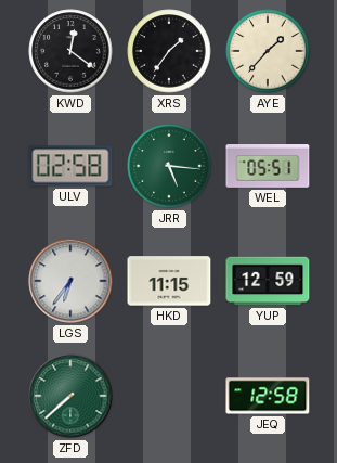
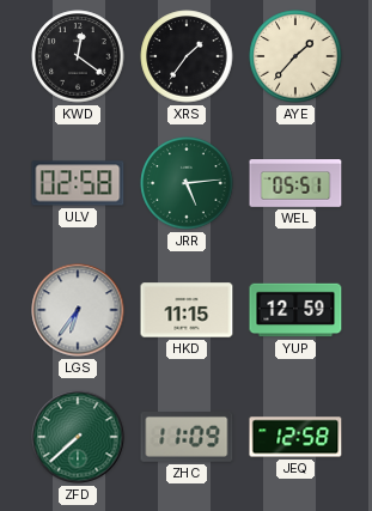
JRR: 5:16 -> 5:14
ZHC: none -> 11:09
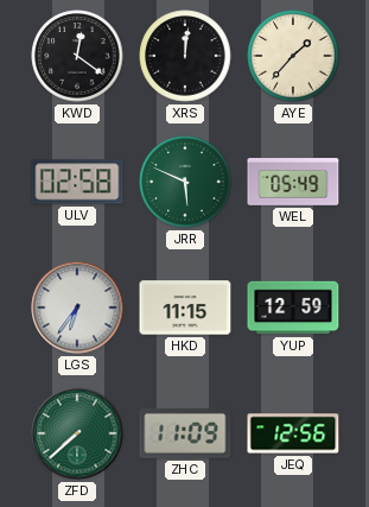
XRS: 1:36 -> 12:01
JRR: 5:14 -> 5:49
WEL: 05:51 -> 05:49
JEQ: 12:58 -> 12:56
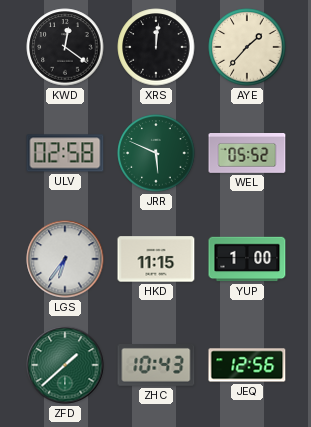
WEL: 05:49 -> 05:52
YUP: 12:59 -> 1:00
ZFD: 7:38 -> 1:38
ZHC: 11:09 -> 10:43
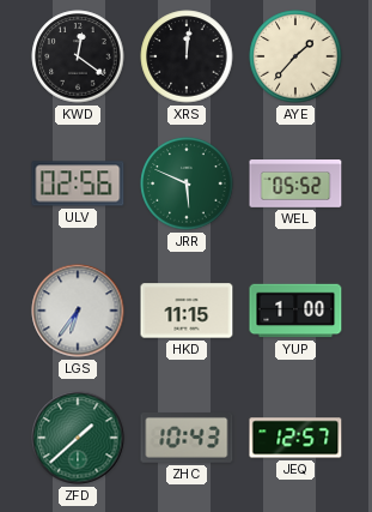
ULV: 02:58 -> 02:56
JEQ: 12:56 -> 12:57
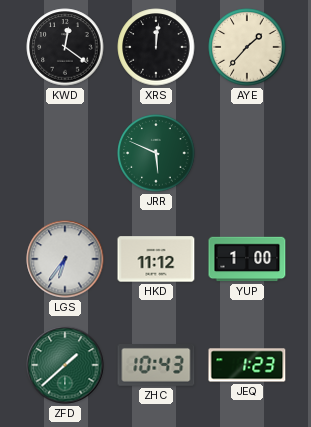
ULV: 02:56 -> none
WEL: 05:52 -> none
HKD: 11:15 -> 11:12
JEQ: 12:57 -> 1:23
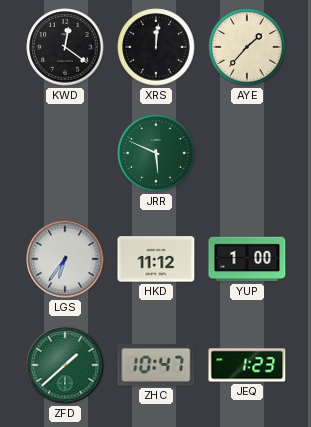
ZHC: 10:43 -> 10:47
